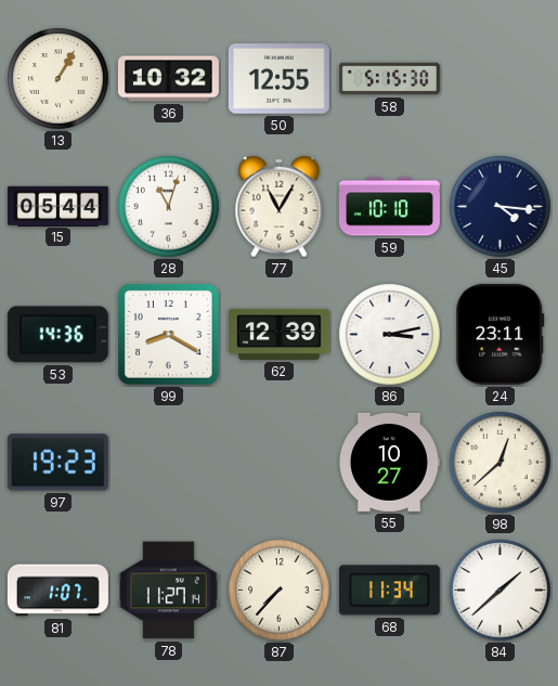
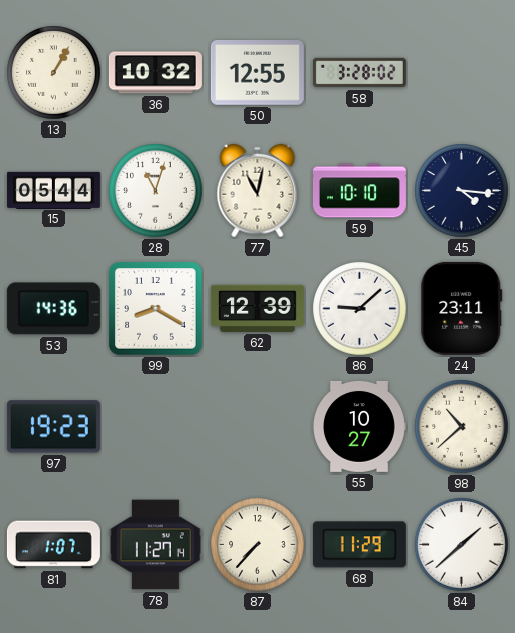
58: 5:15 -> 3:28
77: 11:05 -> 11:02
86: 3:13 -> 9:08
98: 12:38 -> 10:38
68: 11:34 -> 11:29
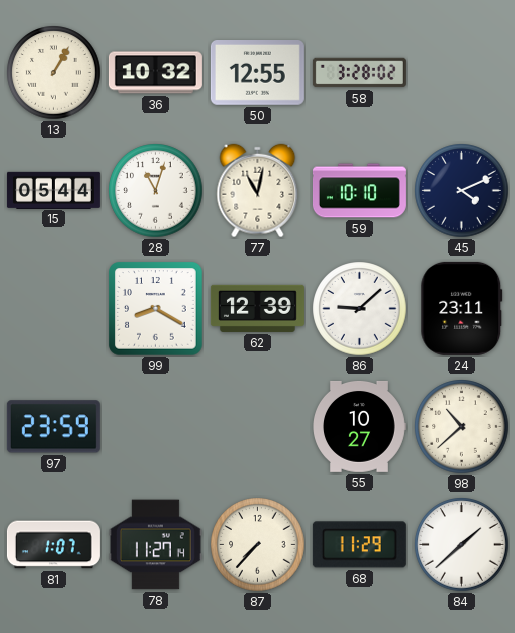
45: 4:16 -> 4:11
53: 14:36 -> none
97: 19:23 -> 23:59
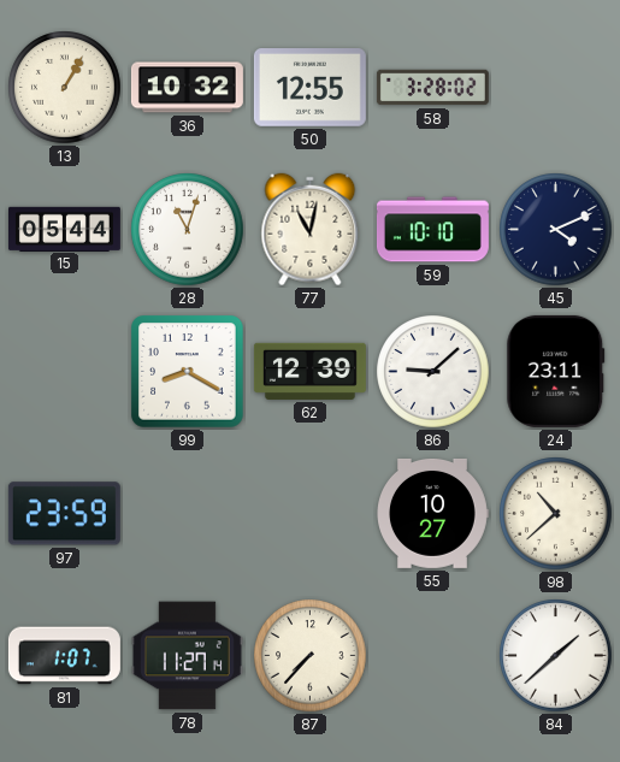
68: 11:29 -> none
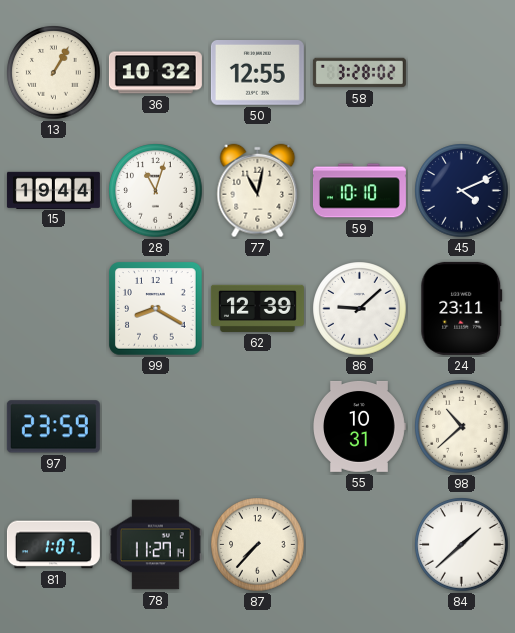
15: 05:44 -> 19:44
55: 10:27 -> 10:31
